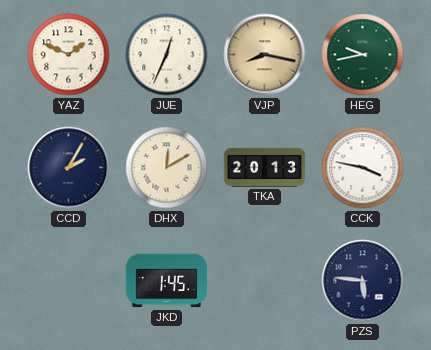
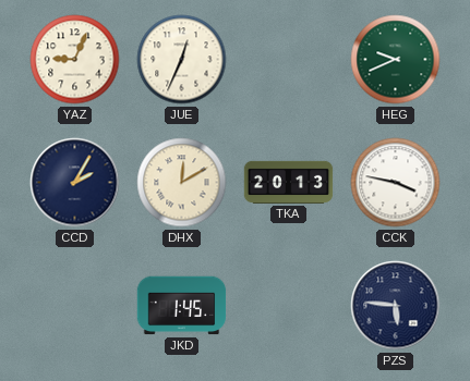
YAZ: 1:49 -> 9:04
VJP: 8:17 -> none
HEG: 9:43 -> 9:41
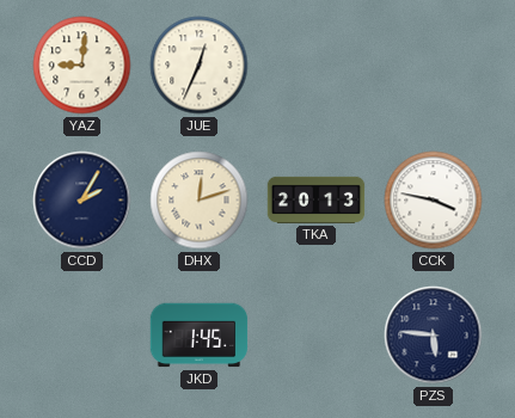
YAZ: 9:04 -> 9:01
HEG: 9:41 -> none
DHX: 12:10 -> 12:12
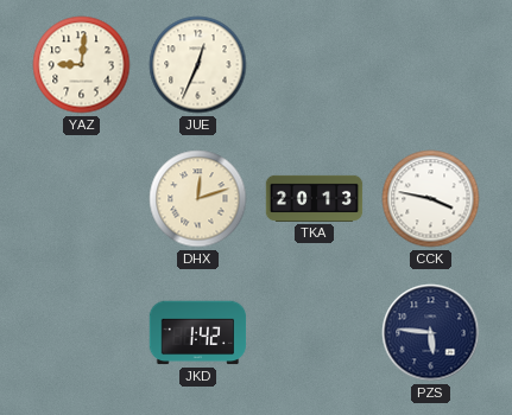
CCD: 2:05 -> none
JKD: 1:45 -> 1:42
